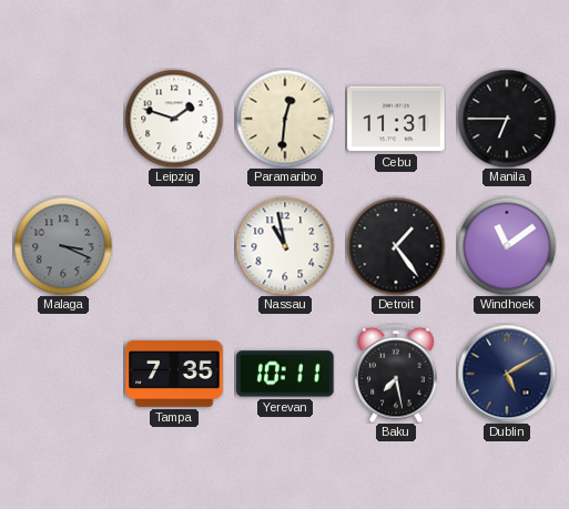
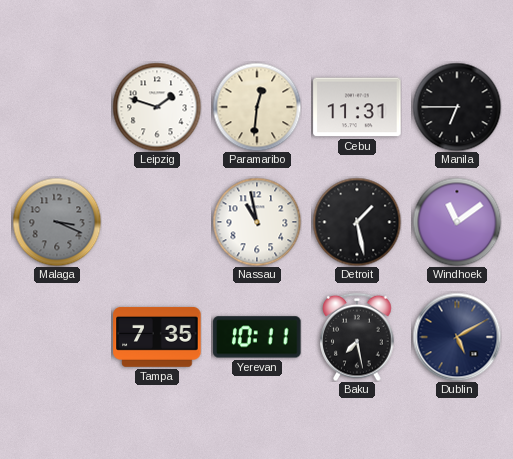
Detroit: 1:24 -> 1:28
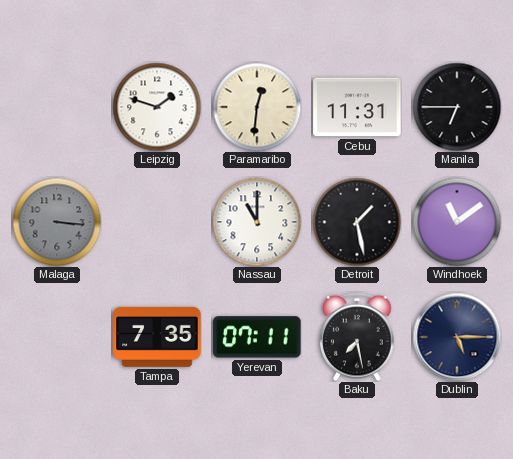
Malaga: 3:19 -> 3:16
Nassau: 10:58 -> 11:00
Yerevan: 10:11 -> 07:11
Dublin: 5:10 -> 5:15
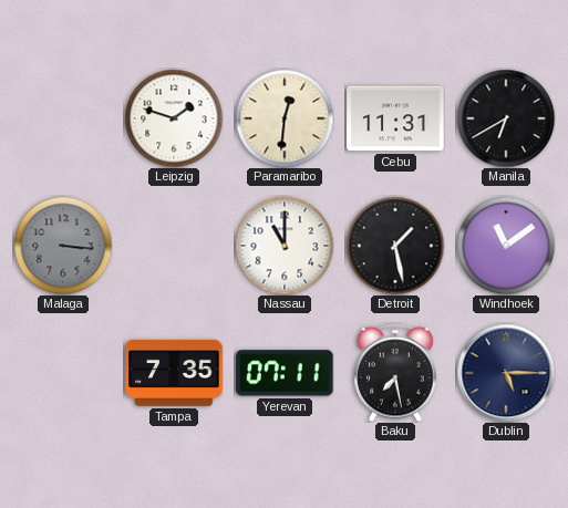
Manila: 6:45 -> 6:40
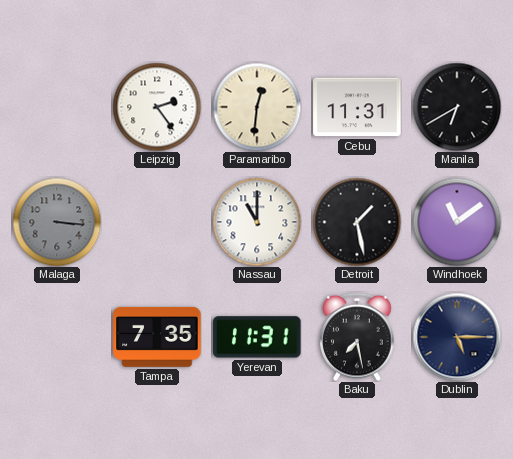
Leipzig: 1:48 -> 2:24
Yerevan: 07:11 -> 11:31
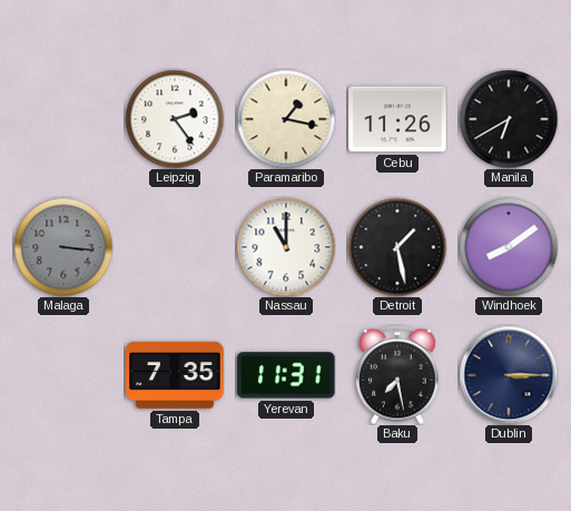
Paramaribo: 12:31 -> 1:17
Cebu: 11:31 -> 11:26
Windhoek: 11:09 -> 8:09
Dublin: 5:15 -> 3:15
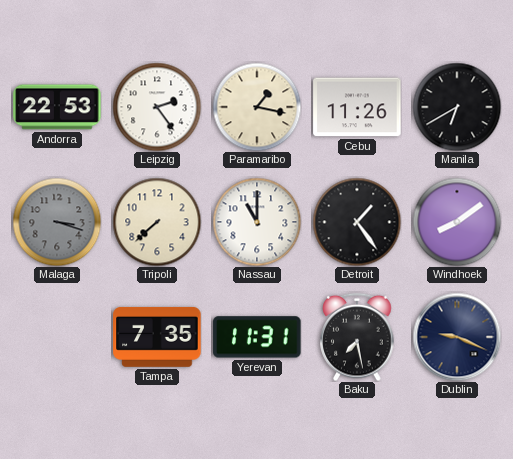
Andorra: none -> 22:53
Malaga: 3:16 -> 3:18
Tripoli: none -> 7:38
Detroit: 1:28 -> 1:24
Dublin: 3:15 -> 9:19
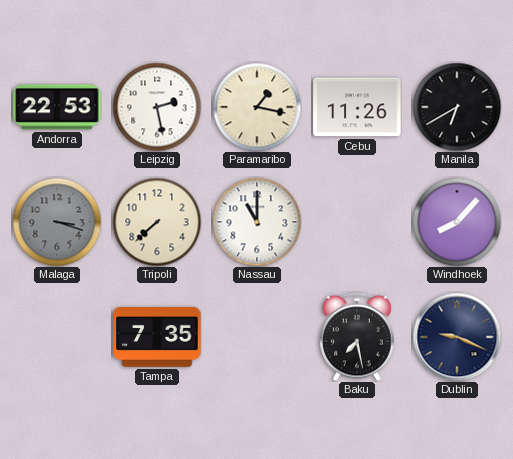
Leipzig: 2:24 -> 2:28
Detroit: 1:24 -> none
Windhoek: 8:09 -> 8:07
Yerevan: 11:31 -> none
